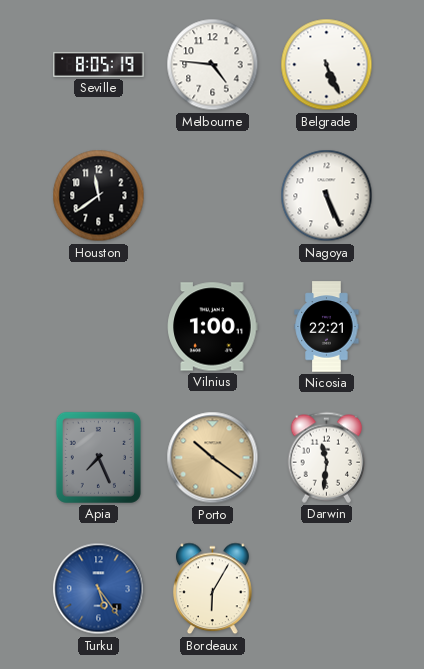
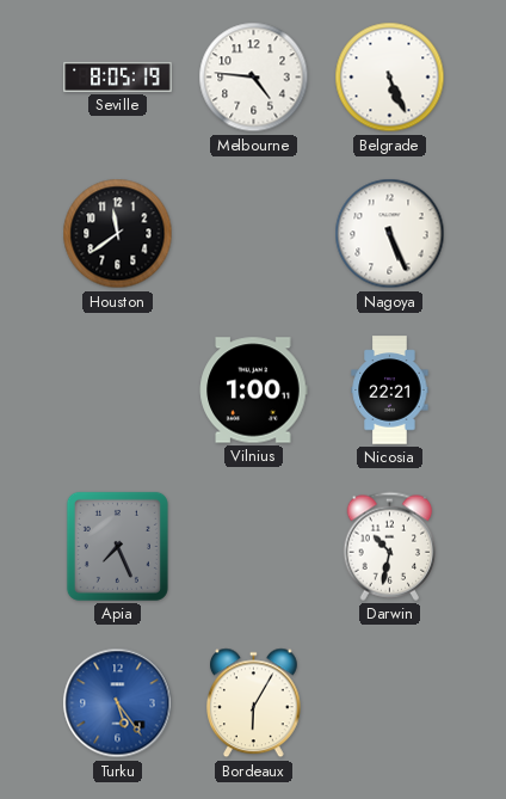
Porto: 10:21 -> none
Darwin: 11:31 -> 10:32
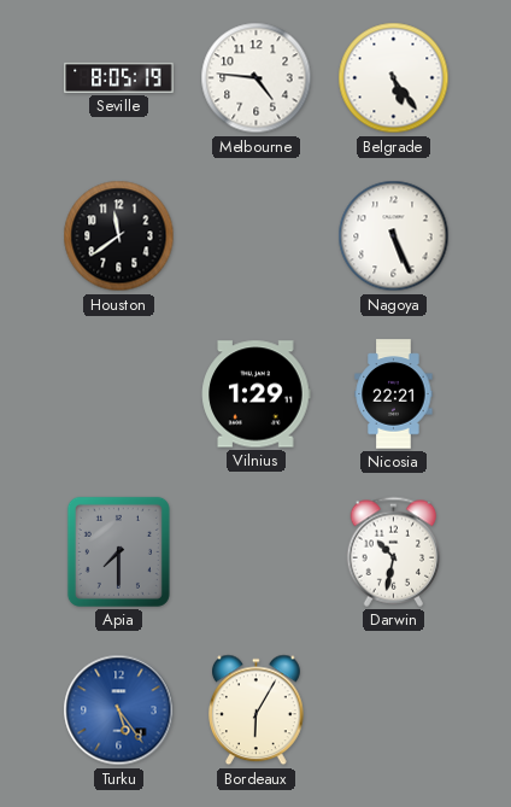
Belgrade: 5:26 -> 5:24
Vilnius: 1:00 -> 1:29
Apia: 7:26 -> 7:30
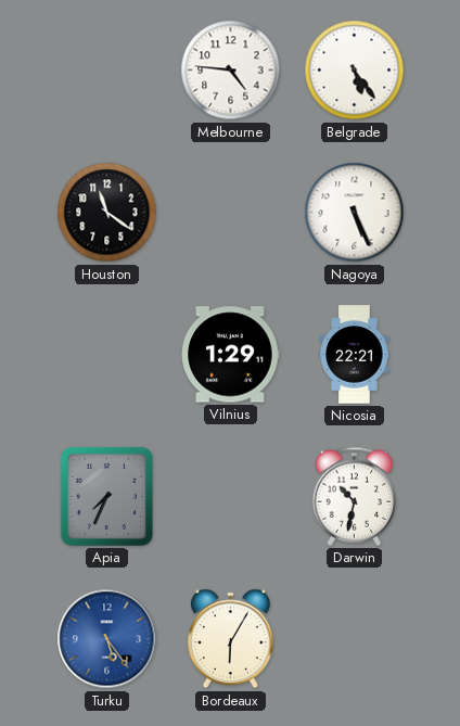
Seville: 8:05 -> none
Houston: 11:39 -> 11:21
Apia: 7:30 -> 7:34
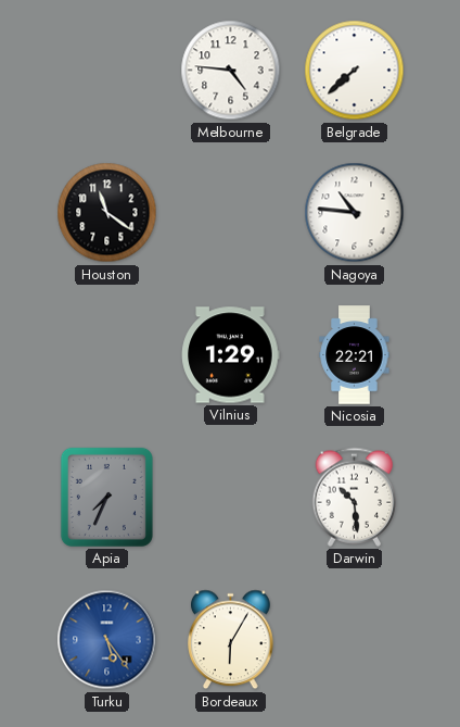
Belgrade: 5:24 -> 7:38
Nagoya: 5:26 -> 10:46
Darwin: 10:32 -> 10:29
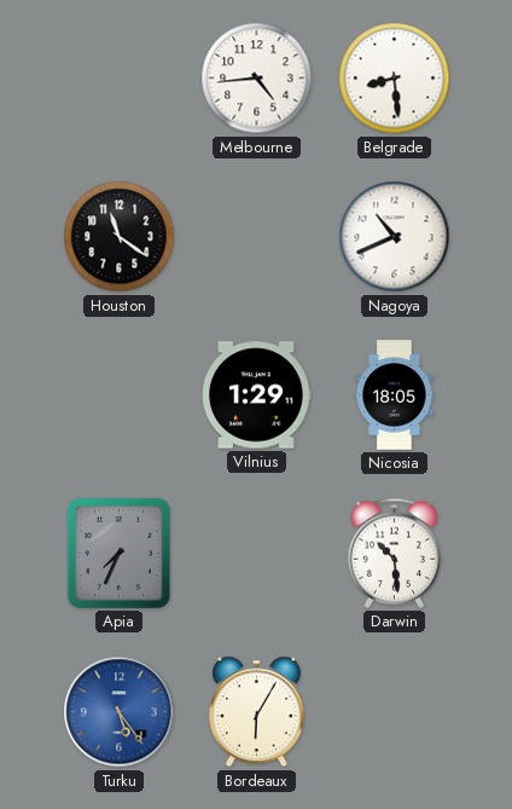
Melbourne: 4:46 -> 4:44
Belgrade: 7:38 -> 8:29
Nagoya: 10:46 -> 10:41
Nicosia: 22:21 -> 18:05
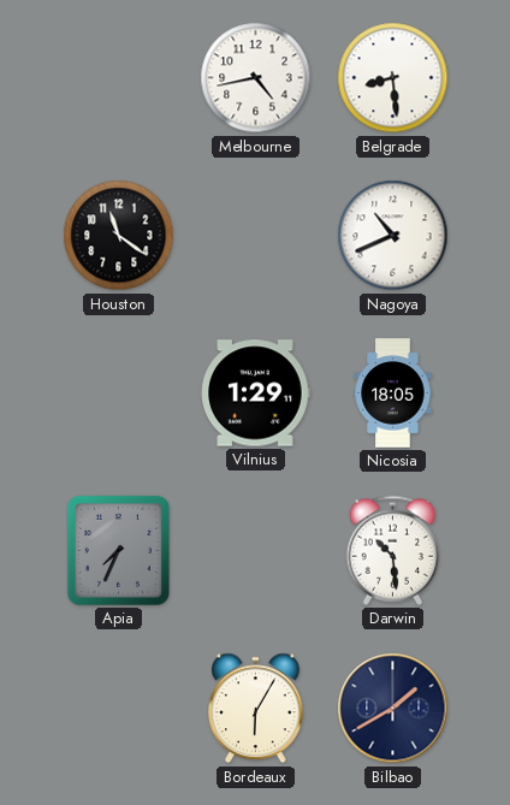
Melbourne: 4:44 -> 4:43
Turku: 5:24 -> none
Bilbao: none -> 1:40
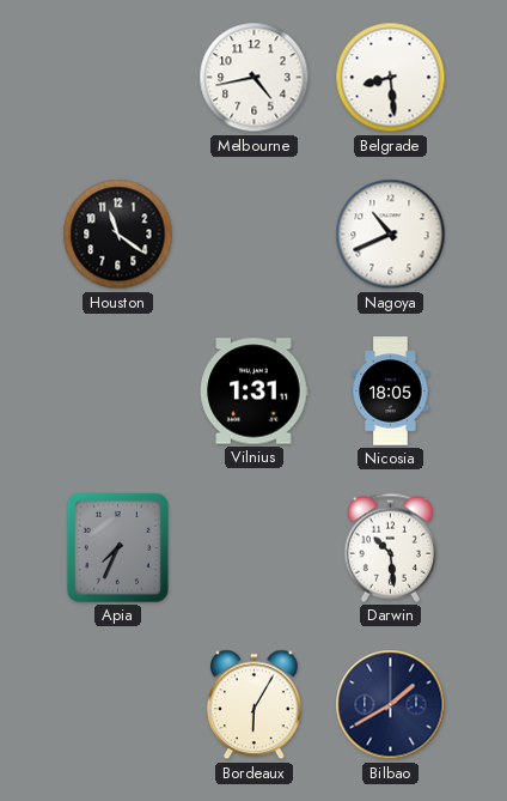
Vilnius: 1:29 -> 1:31
